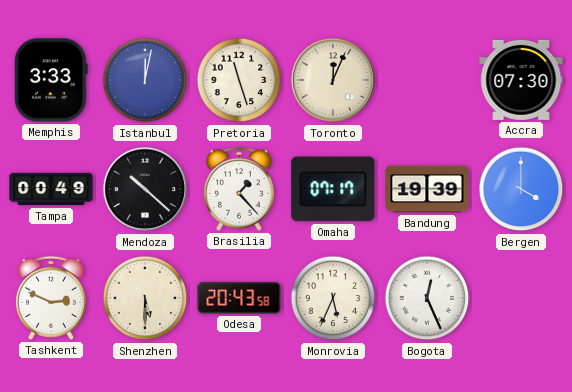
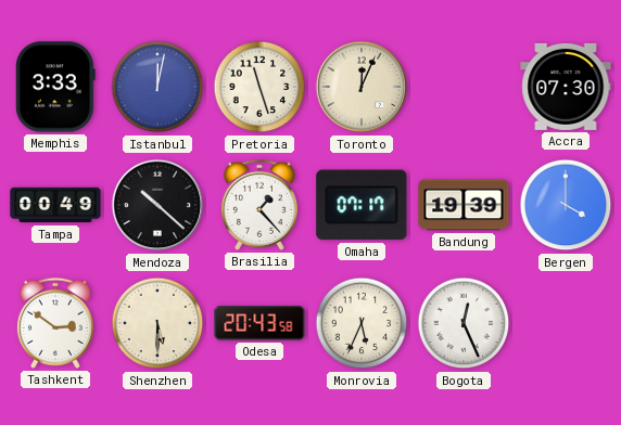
Tashkent: 2:49 -> 2:51
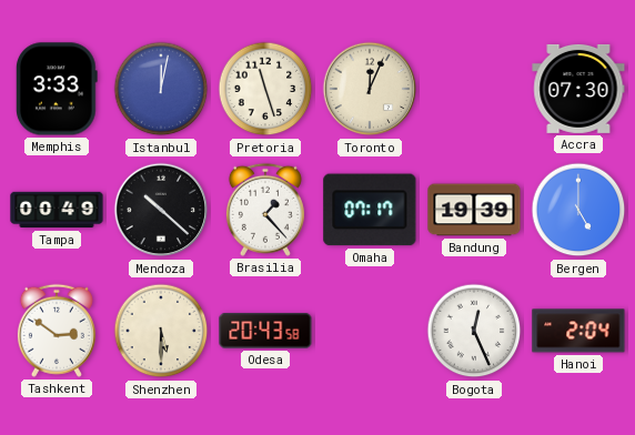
Bergen: 4:00 -> 5:00
Monrovia: 5:34 -> none
Hanoi: none -> 2:04
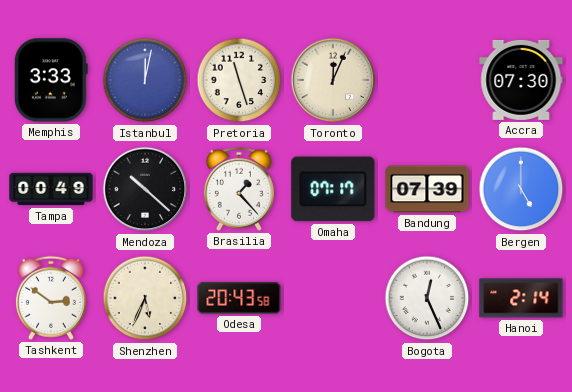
Bandung: 19:39 -> 07:39
Shenzhen: 5:30 -> 5:34
Hanoi: 2:04 -> 2:14
